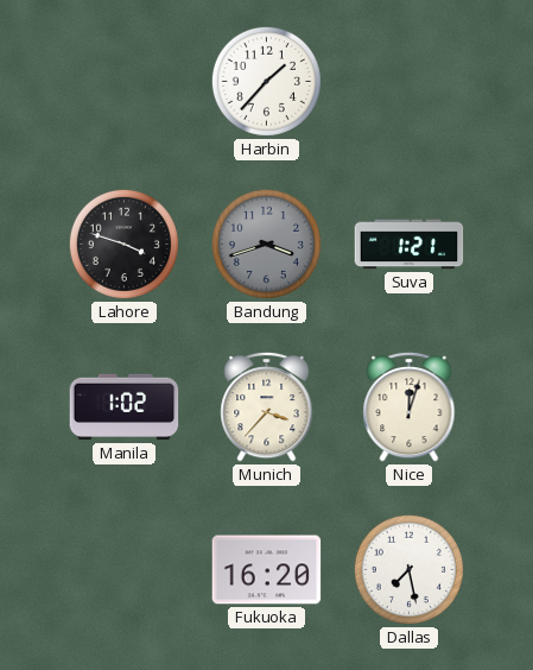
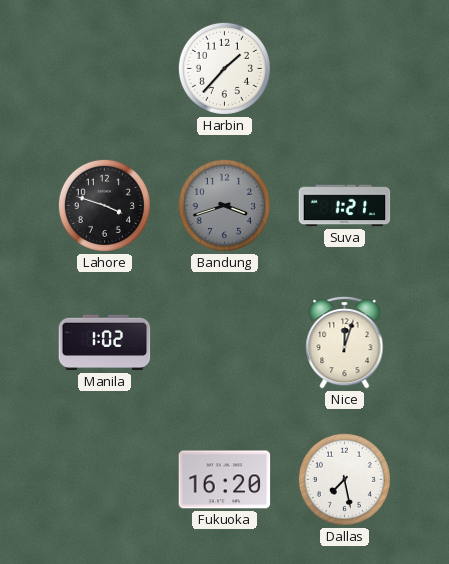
Munich: 3:37 -> none
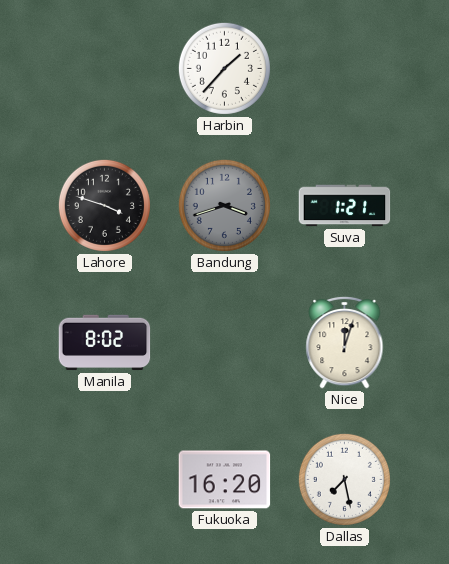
Manila: 1:02 -> 8:02
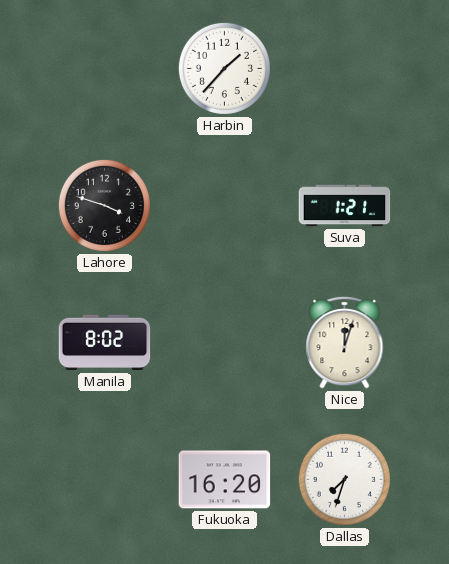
Bandung: 3:42 -> none
Dallas: 7:28 -> 7:33
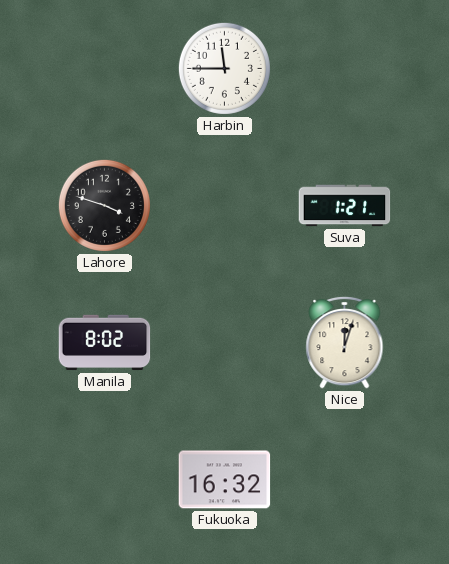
Harbin: 1:37 -> 11:45
Fukuoka: 16:20 -> 16:32
Dallas: 7:33 -> none
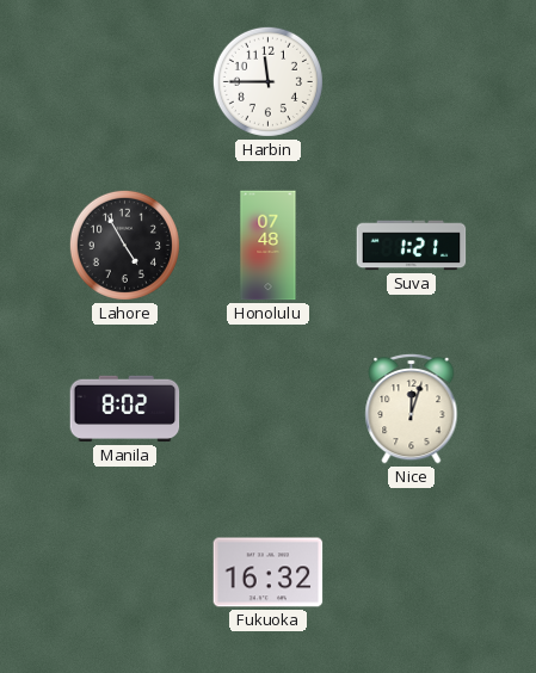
Lahore: 3:48 -> 4:55
Honolulu: none -> 07:48
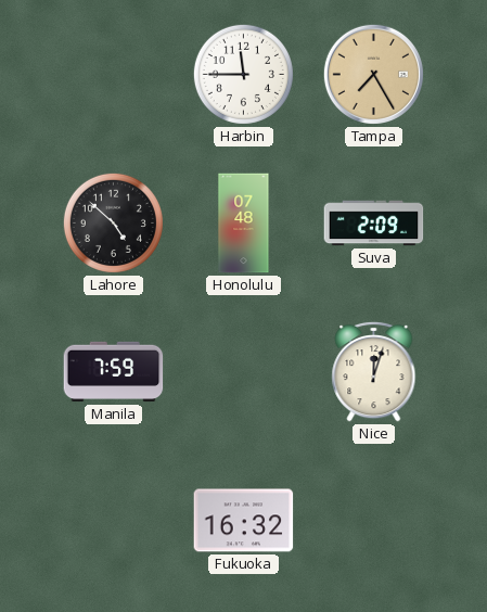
Tampa: none -> 7:25
Lahore: 4:55 -> 4:52
Suva: 1:21 -> 2:09
Manila: 8:02 -> 7:59
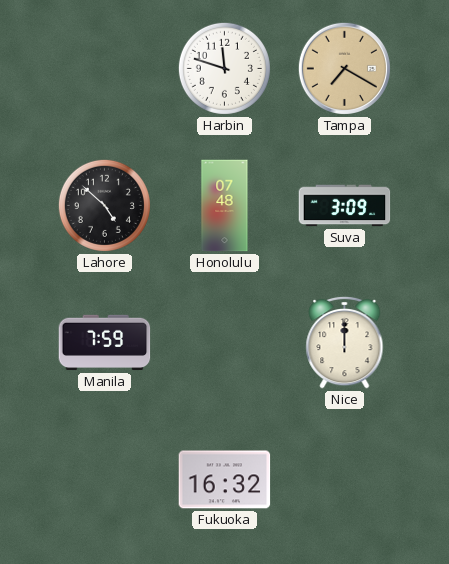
Harbin: 11:45 -> 11:48
Tampa: 7:25 -> 7:20
Suva: 2:09 -> 3:09
Nice: 12:03 -> 12:00
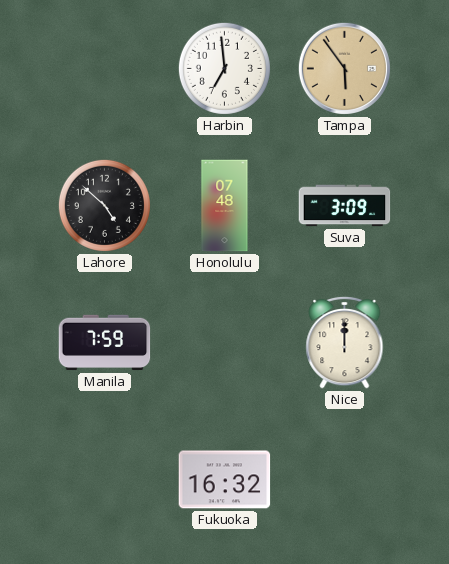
Harbin: 11:48 -> 6:59
Tampa: 7:20 -> 5:54
